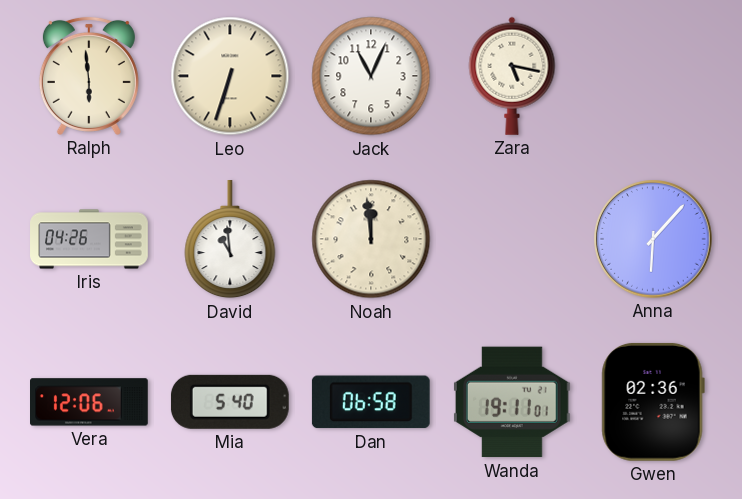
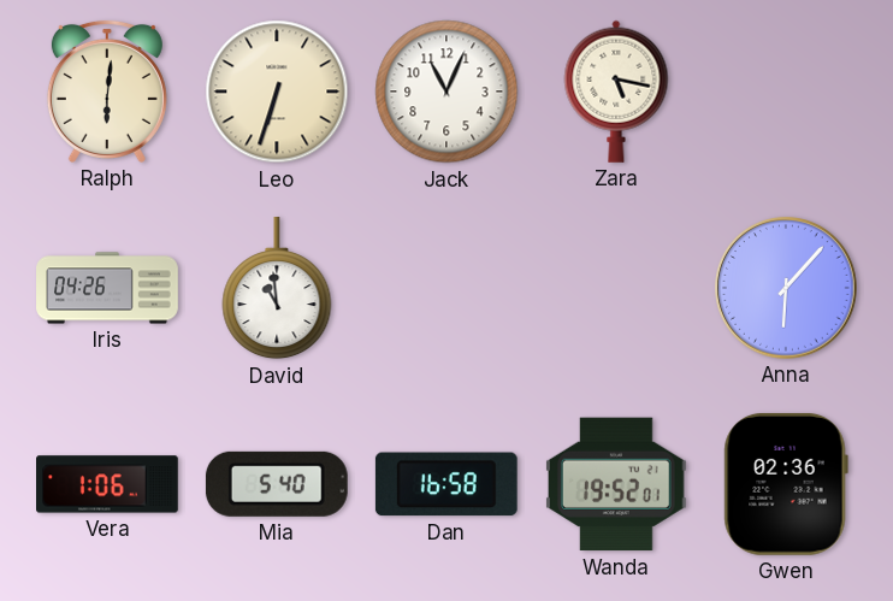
Ralph: 5:59 -> 6:01
Noah: 11:59 -> none
Vera: 12:06 -> 1:06
Dan: 06:58 -> 16:58
Wanda: 19:11 -> 19:52
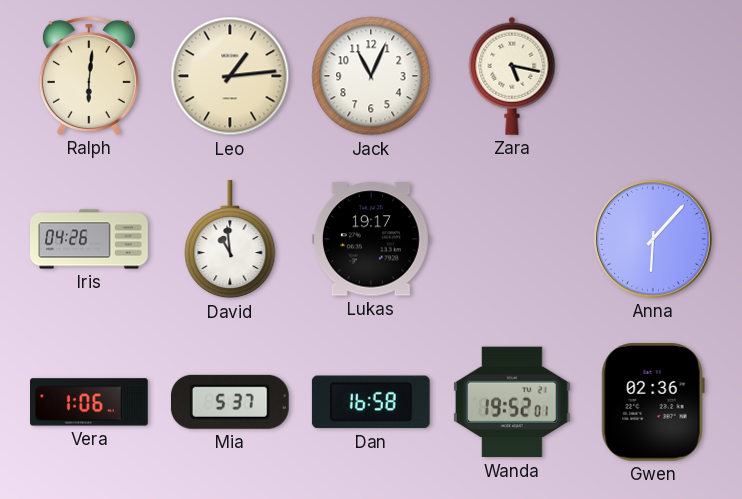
Leo: 6:33 -> 1:14
Lukas: none -> 19:17
Mia: 5:40 -> 5:37
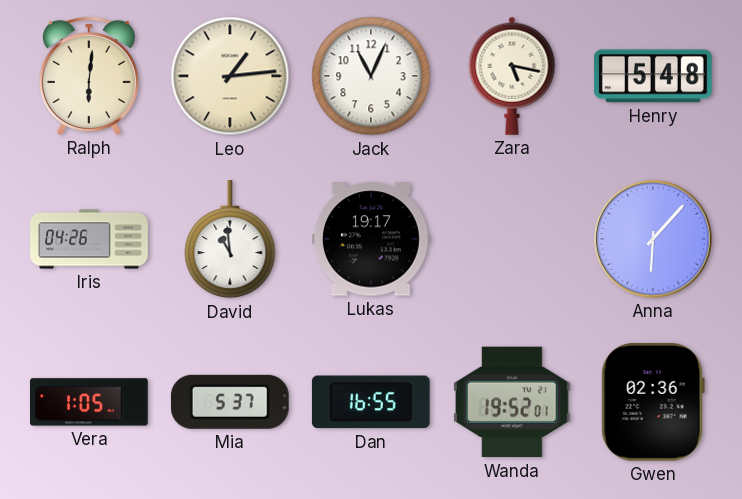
Henry: none -> 5:48
Vera: 1:06 -> 1:05
Dan: 16:58 -> 16:55
